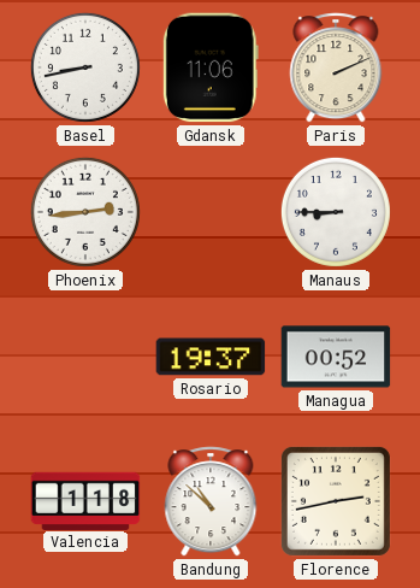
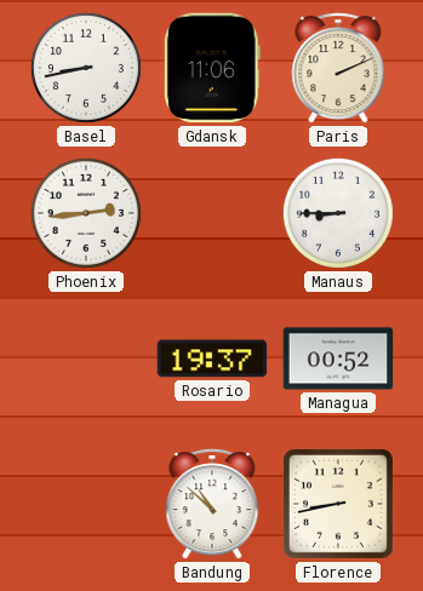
Valencia: 1:18 -> none
Florence: 2:43 -> 8:43
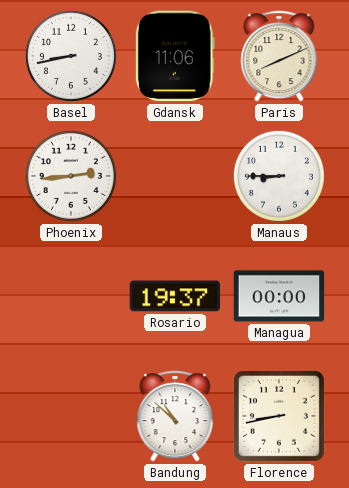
Paris: 2:11 -> 8:11
Managua: 00:52 -> 00:00
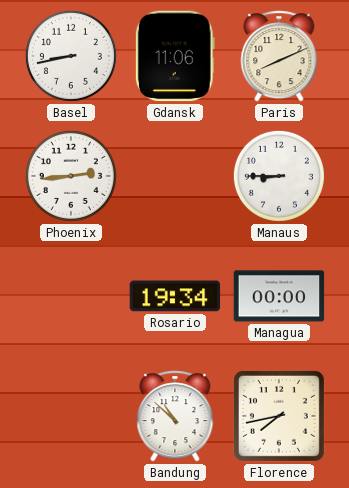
Rosario: 19:37 -> 19:34
Florence: 8:43 -> 7:43
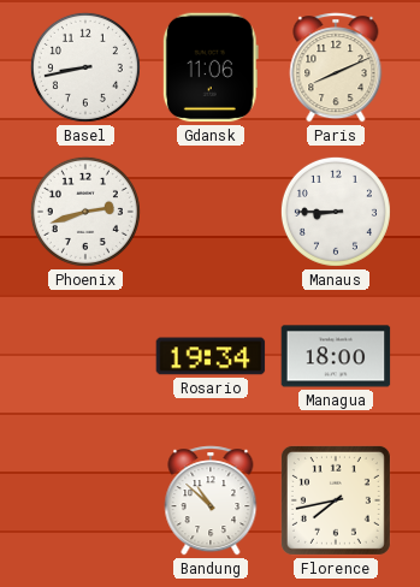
Phoenix: 2:44 -> 2:42
Managua: 00:00 -> 18:00
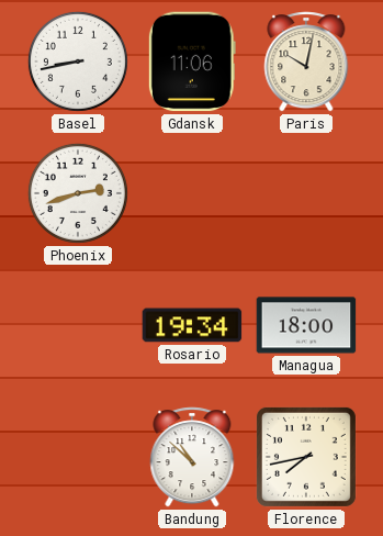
Paris: 8:11 -> 10:02
Manaus: 8:45 -> none
